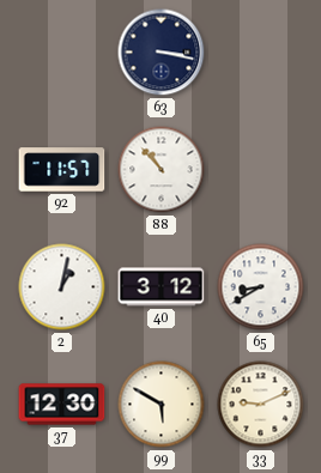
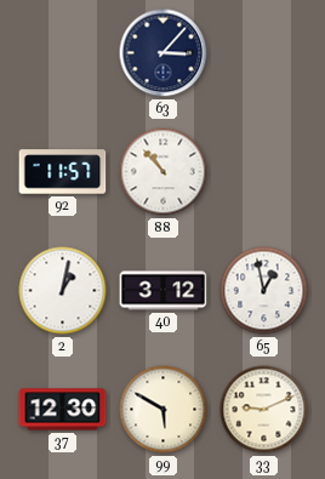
63: 3:17 -> 3:07
65: 8:40 -> 12:58
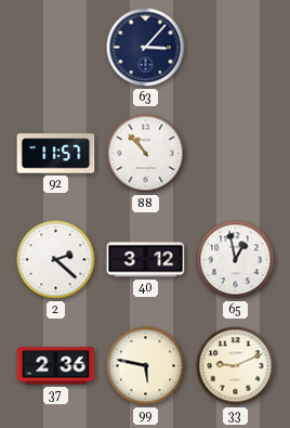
2: 1:02 -> 2:22
37: 12:30 -> 2:36
99: 5:50 -> 5:47
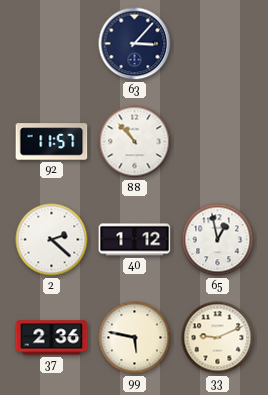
40: 3:12 -> 1:12
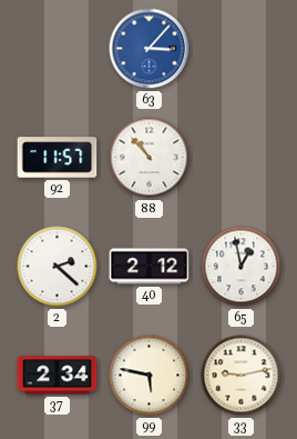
63 dial: navy -> blue
40: 1:12 -> 2:12
37: 2:36 -> 2:34
33: 9:11 -> 9:13
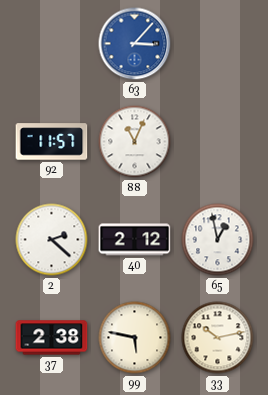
88: 10:53 -> 11:04
37: 2:34 -> 2:38
33: 9:13 -> 10:13
